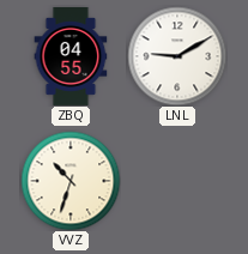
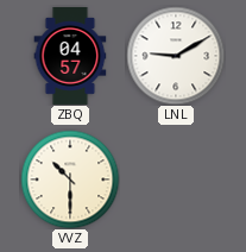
ZBQ: 04:55 -> 04:57
VVZ: 10:33 -> 10:30
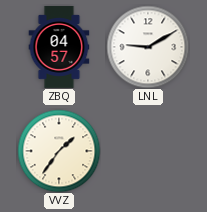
VVZ: 10:30 -> 1:36
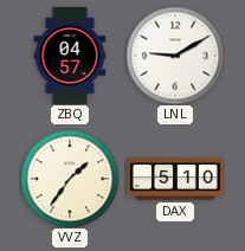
DAX: none -> 5:10
